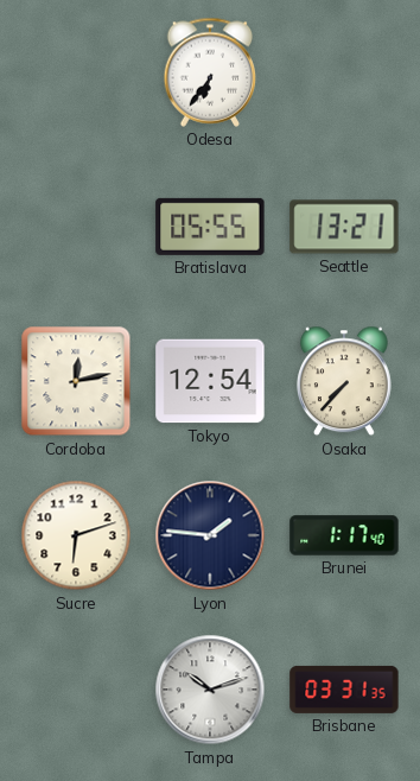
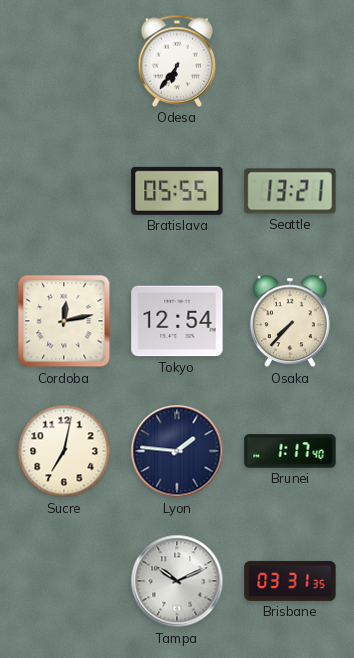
Sucre: 6:12 -> 7:02
Tampa: 10:12 -> 10:11
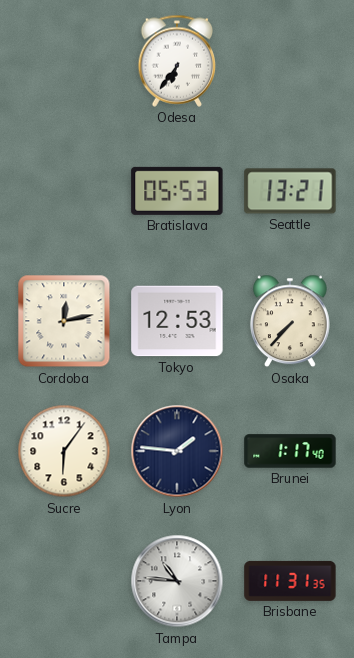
Bratislava: 05:55 -> 05:53
Tokyo: 12:54 -> 12:53
Sucre: 7:02 -> 6:06
Tampa: 10:11 -> 10:46
Brisbane: 03:31 -> 11:31
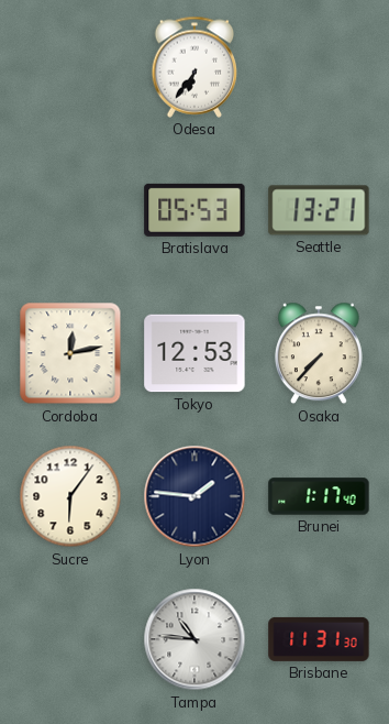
Brisbane: 11:31:35 -> 11:31:30
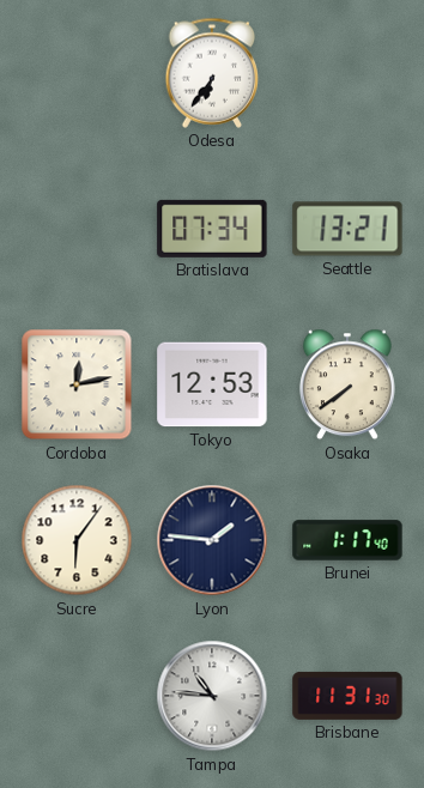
Bratislava: 05:53 -> 07:34
Osaka: 7:37 -> 7:39
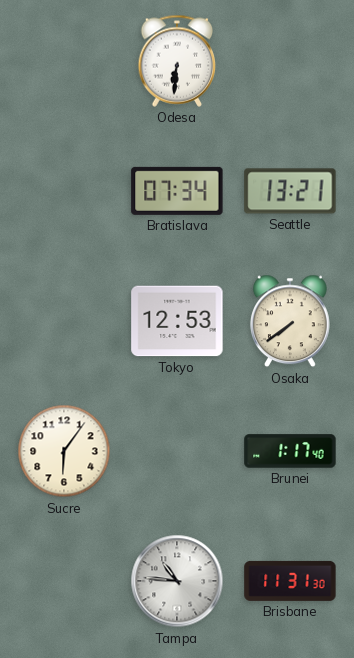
Odesa: 6:36 -> 6:31
Cordoba: 12:13 -> none
Lyon: 1:46 -> none
